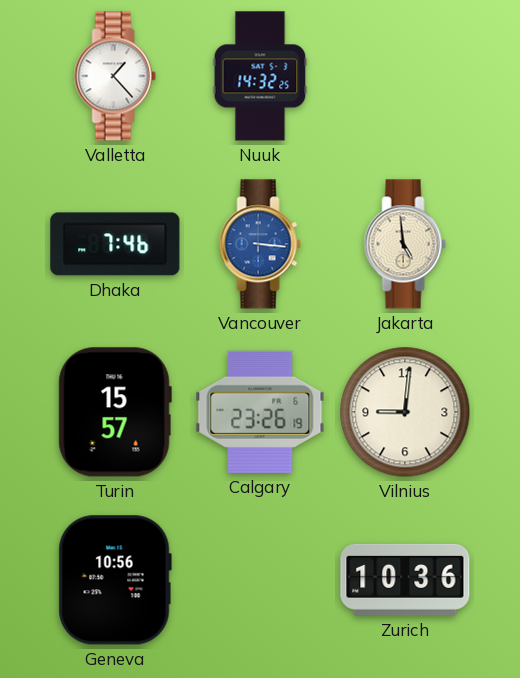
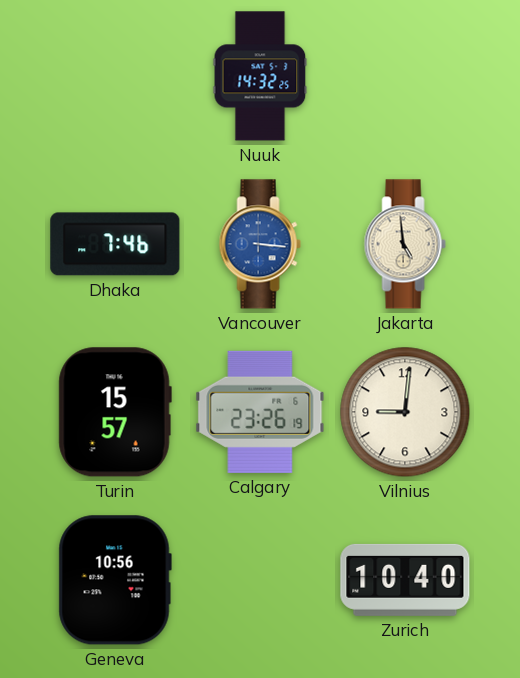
Valletta: 1:23 -> none
Zurich: 10:36 -> 10:40
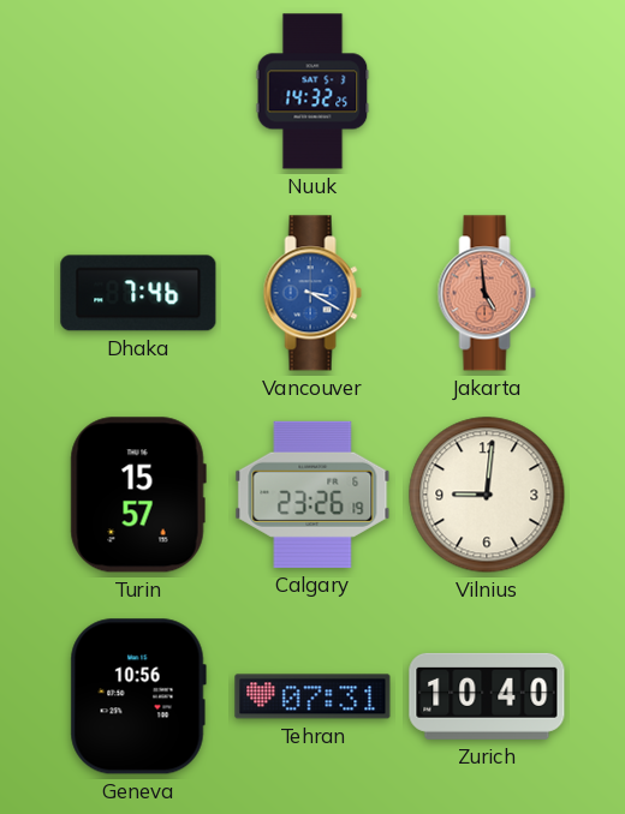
Vancouver: 3:16 -> 3:20
Jakarta dial: cream -> salmon
Tehran: none -> 07:31
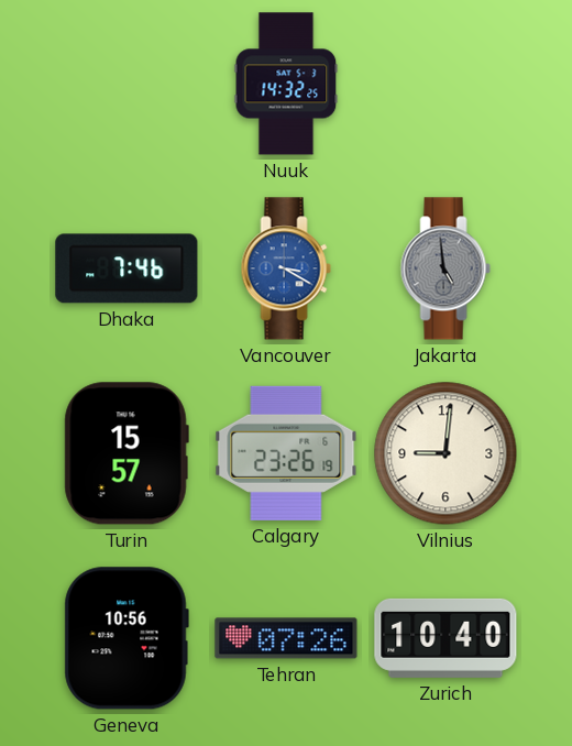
Jakarta dial: salmon -> grey
Tehran: 07:31 -> 07:26
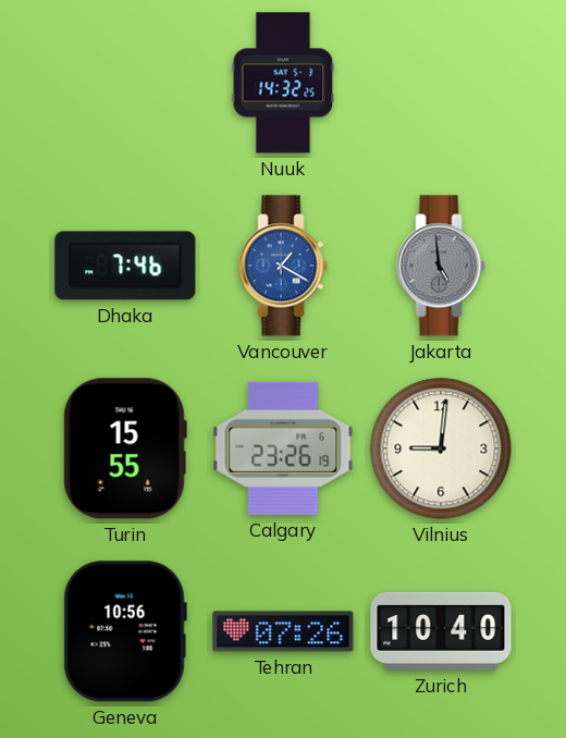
Vancouver: 3:20 -> 1:20
Turin: 15:57 -> 15:55
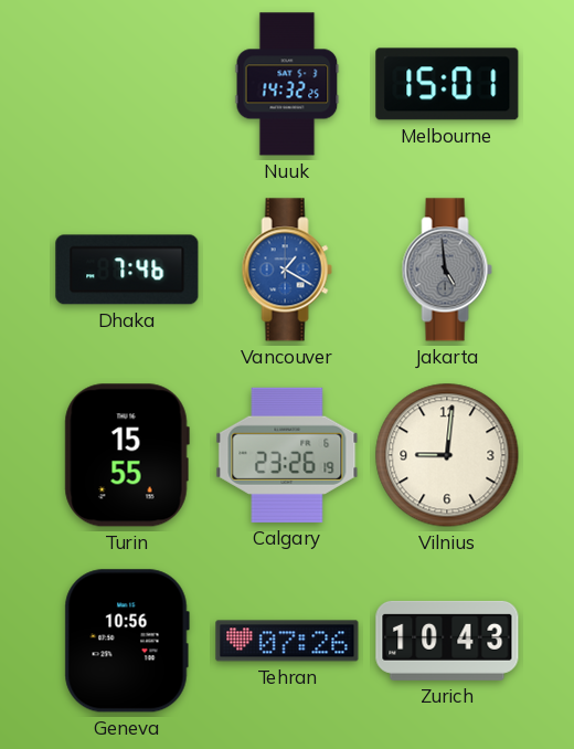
Melbourne: none -> 15:01
Zurich: 10:40 -> 10:43
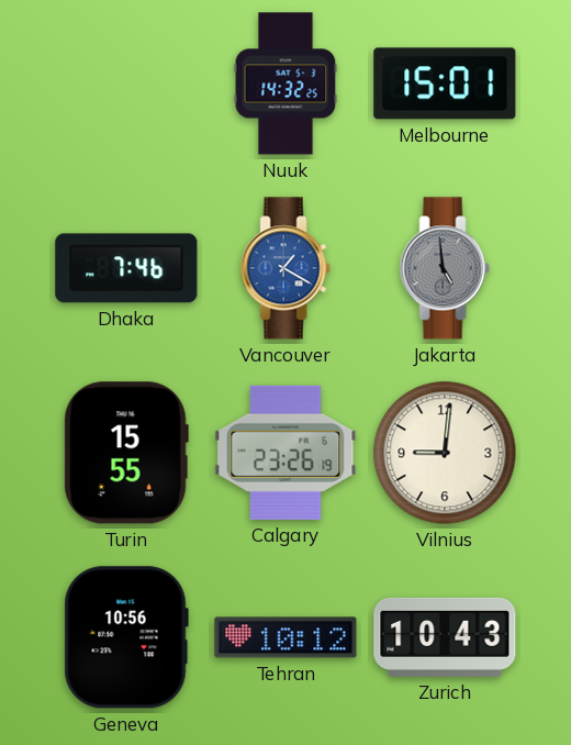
Tehran: 07:26 -> 10:12
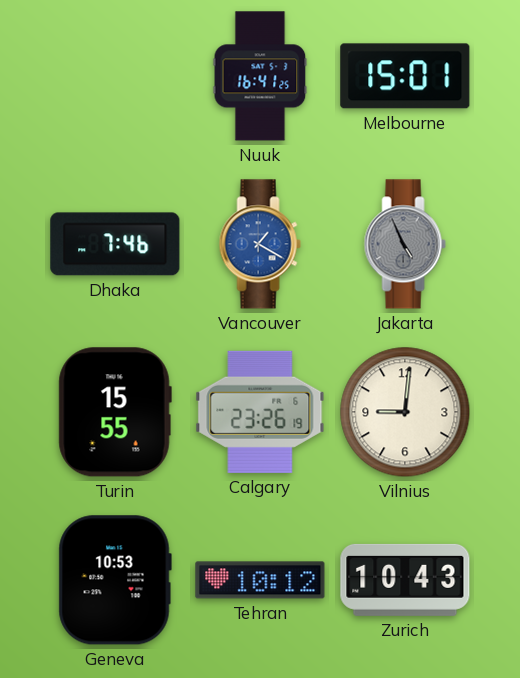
Nuuk: 14:32 -> 16:41
Jakarta: 4:59 -> 4:56
Geneva: 10:56 -> 10:53
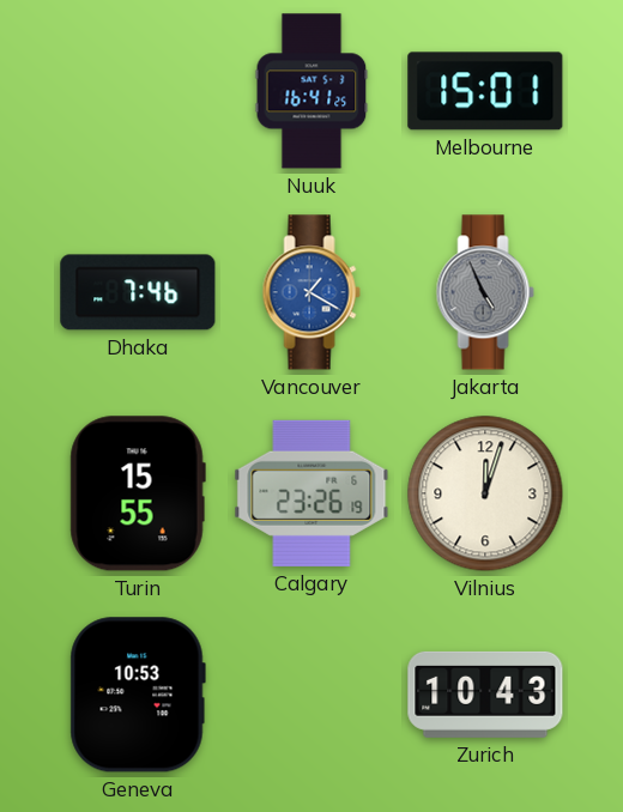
Vilnius: 9:01 -> 12:03
Tehran: 10:12 -> none
